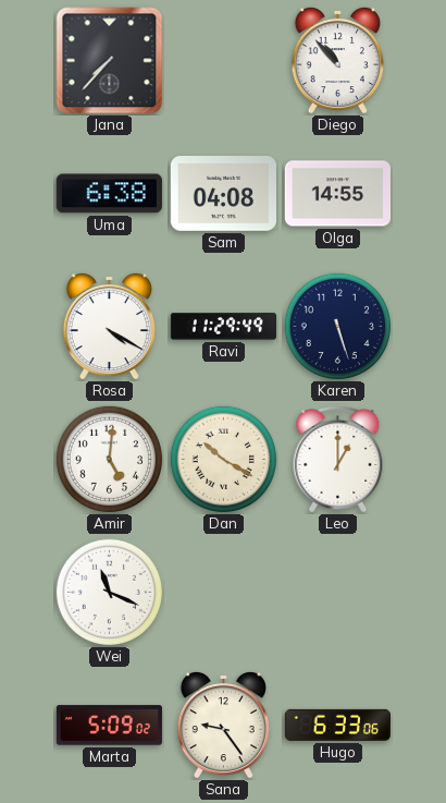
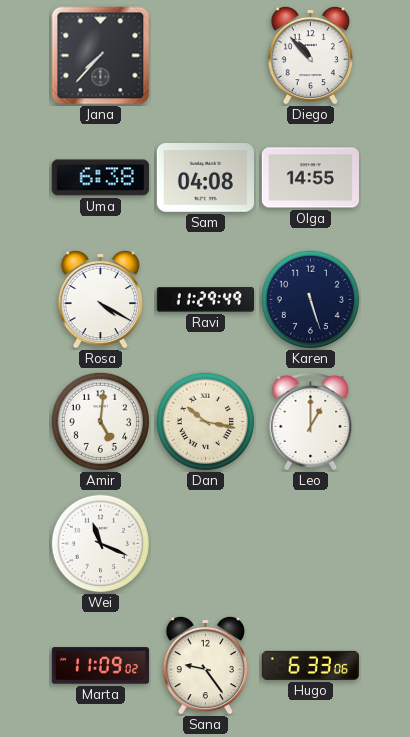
Dan: 10:20 -> 10:17
Marta: 5:09 -> 11:09
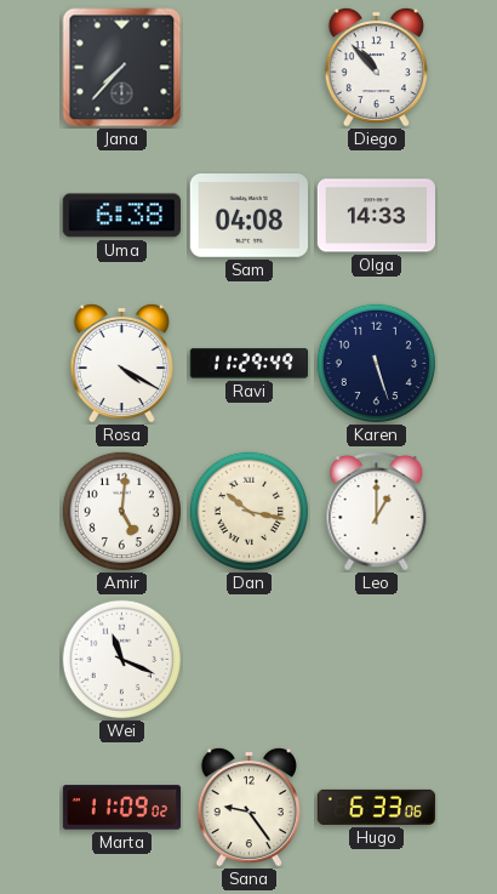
Olga: 14:55 -> 14:33
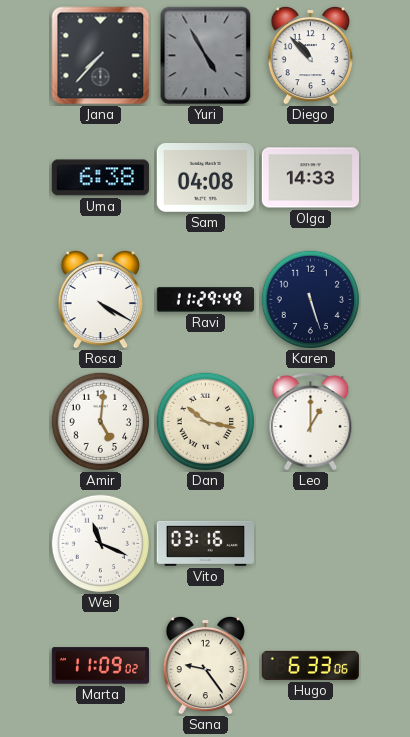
Yuri: none -> 4:55
Vito: none -> 03:16
